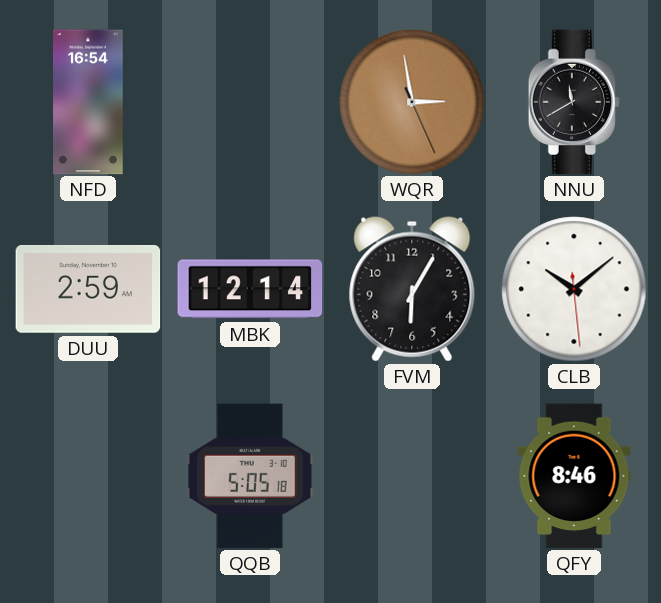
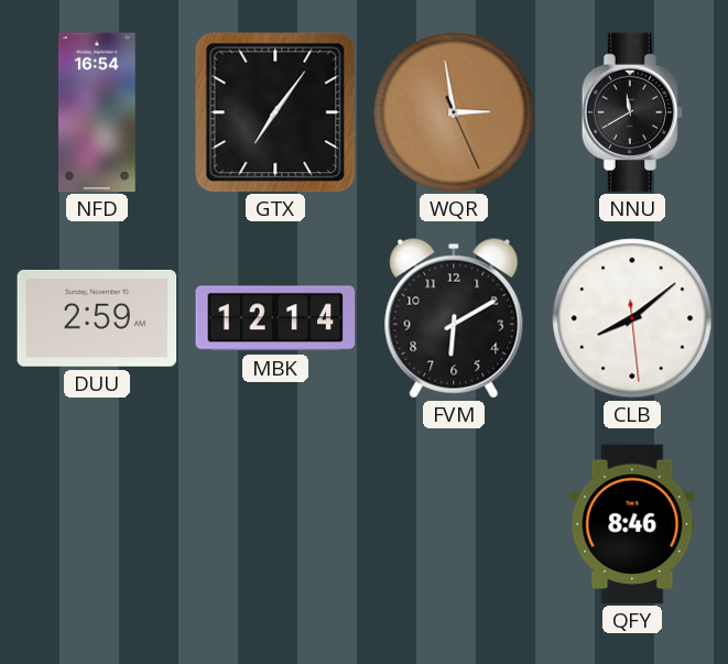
GTX: none -> 7:06
FVM: 6:05 -> 6:10
CLB: 10:08 -> 8:08
QQB: 5:05 -> none
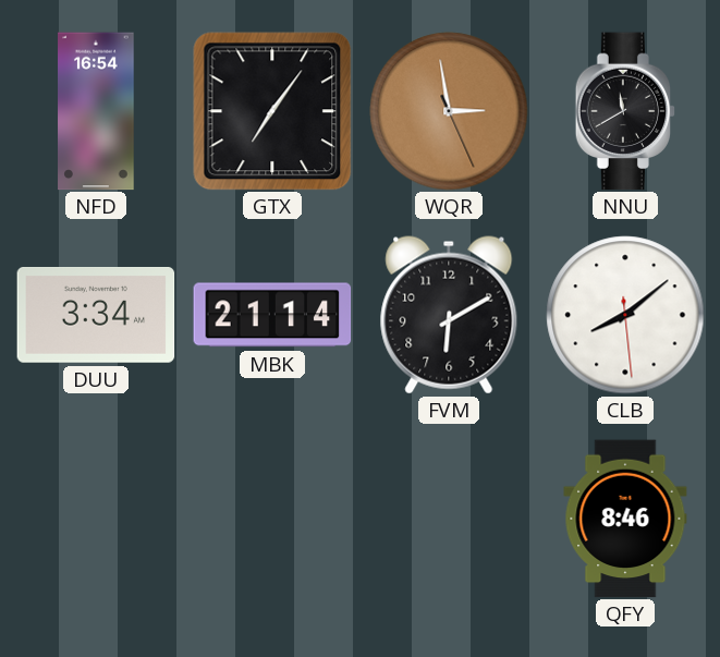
DUU: 2:59 -> 3:34
MBK: 12:14 -> 21:14
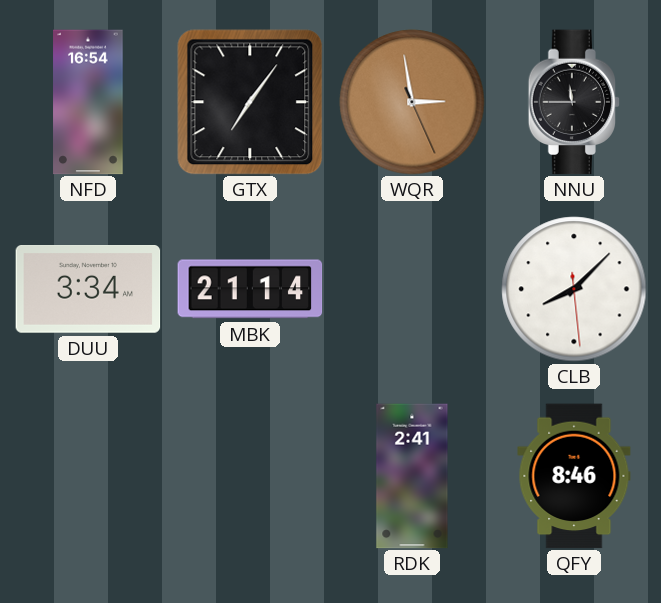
NNU: 11:40 -> 11:45
FVM: 6:10 -> none
CLB: 8:08 -> 8:07
RDK: none -> 2:41
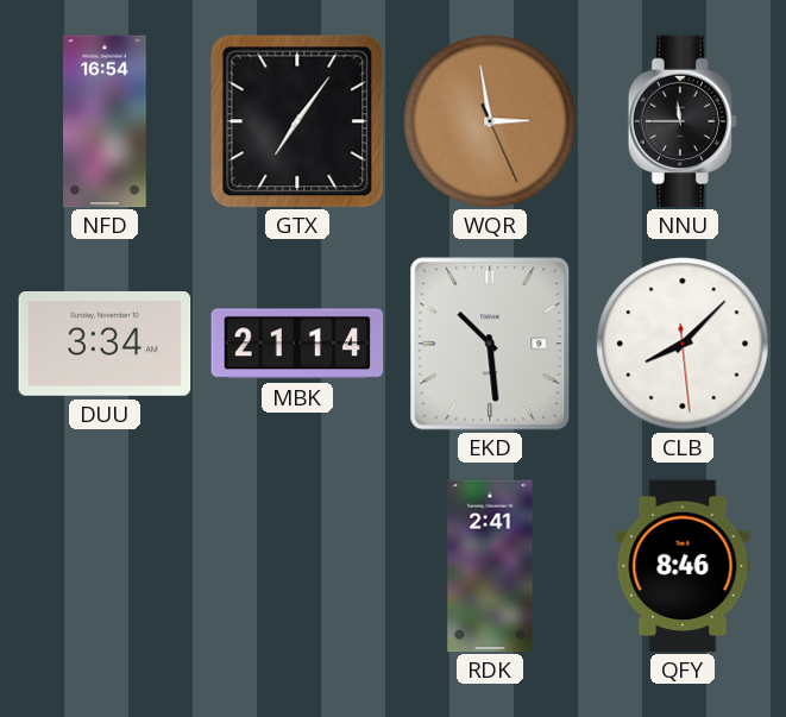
EKD: none -> 10:29
